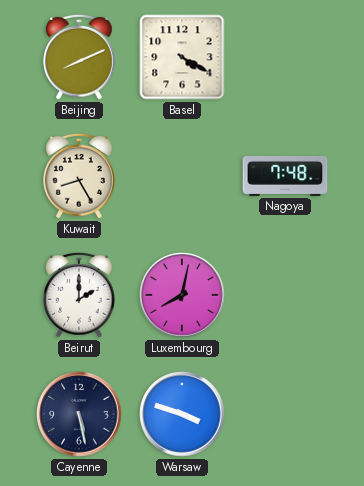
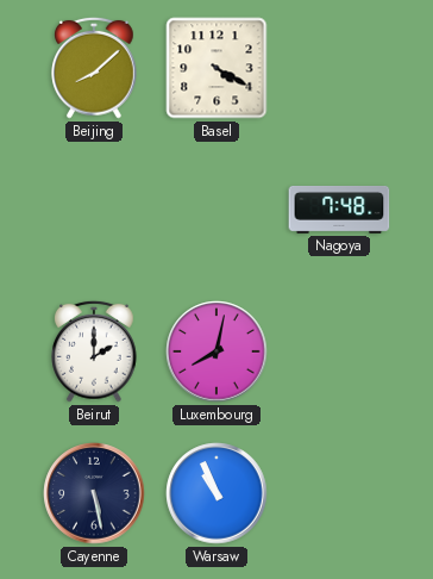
Beijing: 8:11 -> 8:08
Kuwait: 8:25 -> none
Warsaw: 3:48 -> 10:56
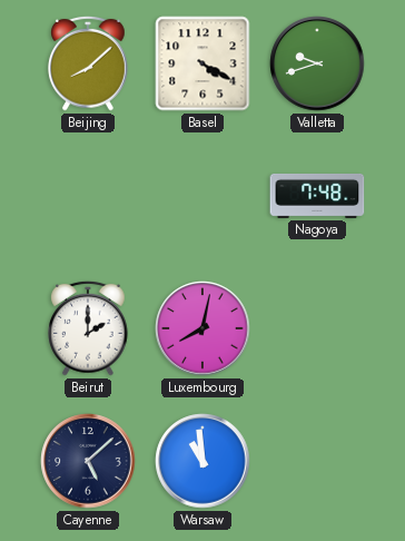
Valletta: none -> 9:42
Cayenne: 5:28 -> 5:08
Warsaw: 10:56 -> 10:59
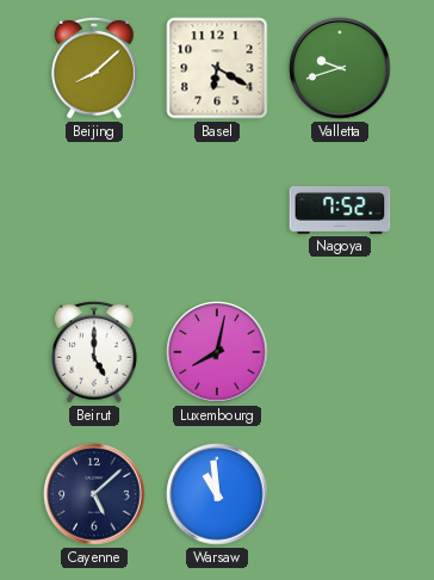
Basel: 4:20 -> 6:20
Nagoya: 7:48 -> 7:52
Beirut: 2:00 -> 5:00
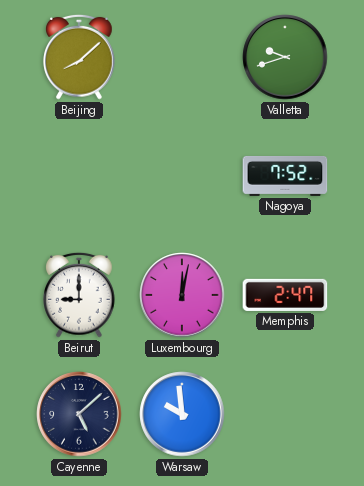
Basel: 6:20 -> none
Beirut: 5:00 -> 9:00
Luxembourg: 8:02 -> 12:02
Memphis: none -> 2:47
Warsaw: 10:59 -> 9:59
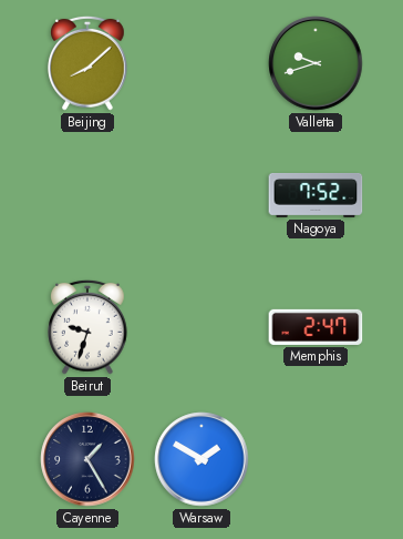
Beirut: 9:00 -> 9:33
Luxembourg: 12:02 -> none
Cayenne: 5:08 -> 1:25
Warsaw: 9:59 -> 1:50
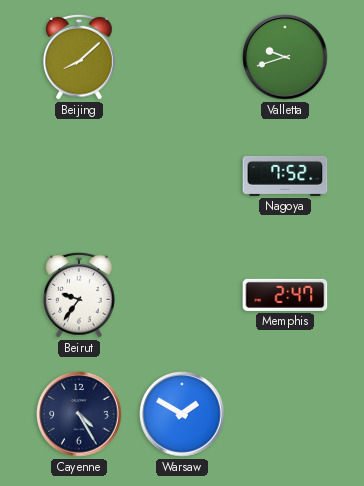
Beirut: 9:33 -> 9:36
Cayenne: 1:25 -> 4:25
